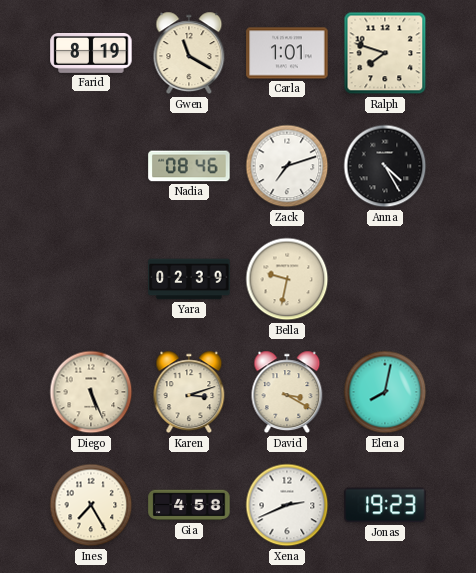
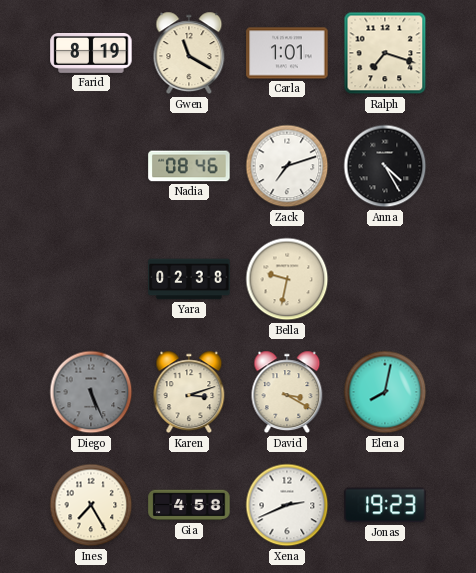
Ralph: 7:48 -> 7:18
Yara: 02:39 -> 02:38
Diego dial: cream -> grey
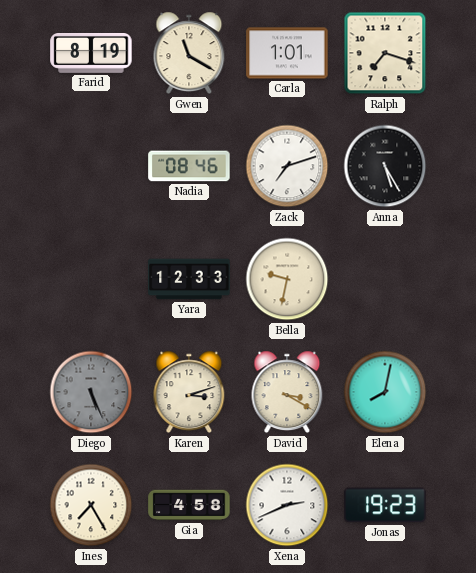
Anna: 4:25 -> 5:25
Yara: 02:38 -> 12:33
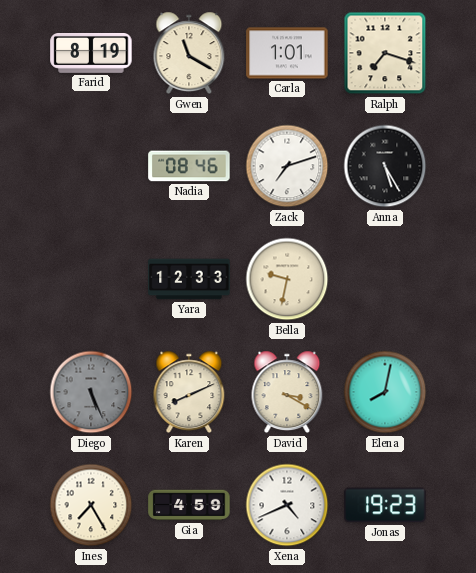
Karen: 3:12 -> 8:11
Gia: 4:58 -> 4:59
Xena: 2:41 -> 4:41
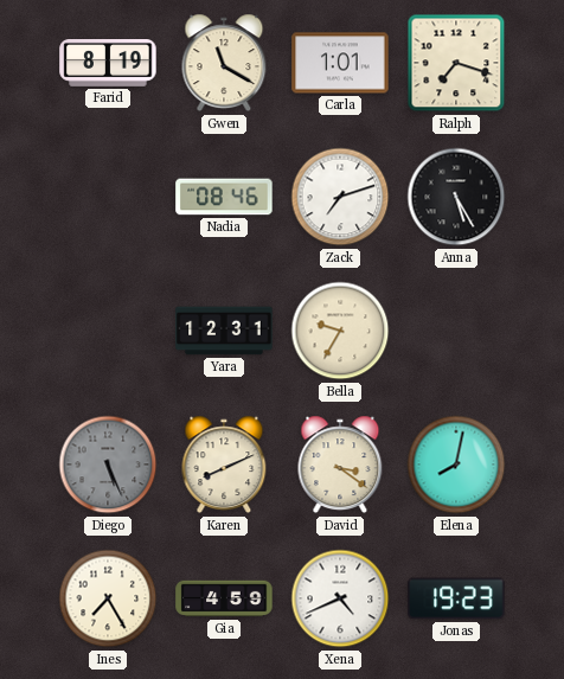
Yara: 12:33 -> 12:31
Bella: 9:32 -> 9:35
David: 3:20 -> 3:21
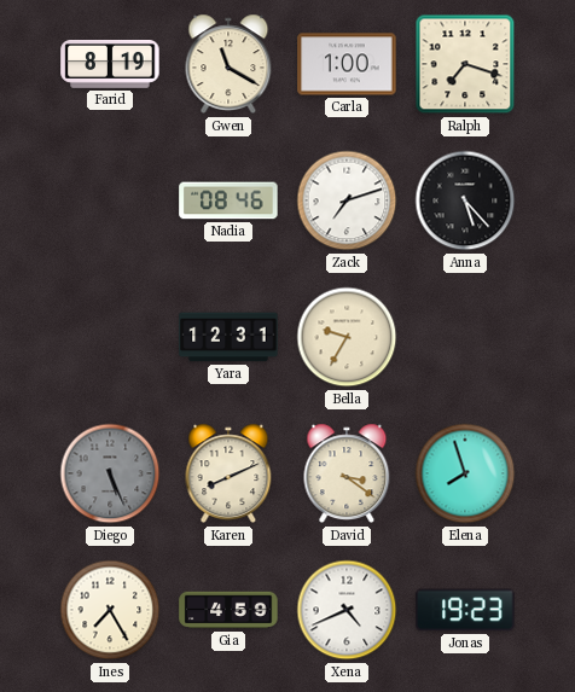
Carla: 1:01 -> 1:00
Anna: 5:25 -> 5:23
Elena: 8:02 -> 7:57
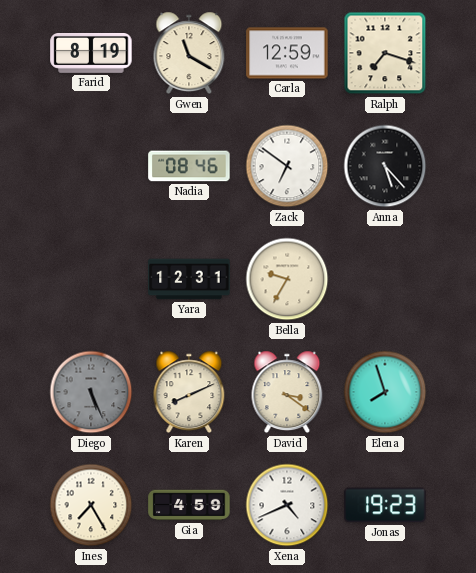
Carla: 1:00 -> 12:59
Zack: 7:12 -> 6:51
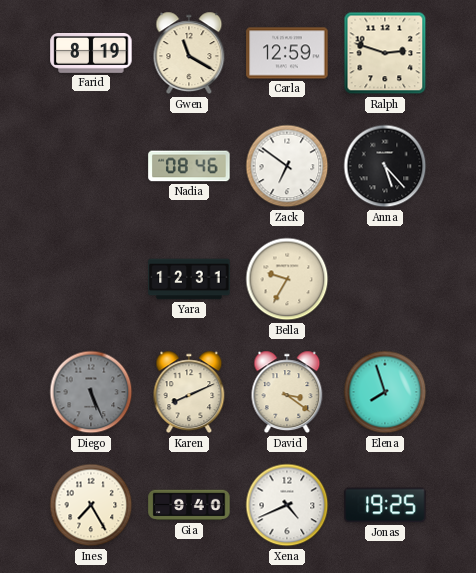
Ralph: 7:18 -> 2:48
Gia: 4:59 -> 9:40
Jonas: 19:23 -> 19:25
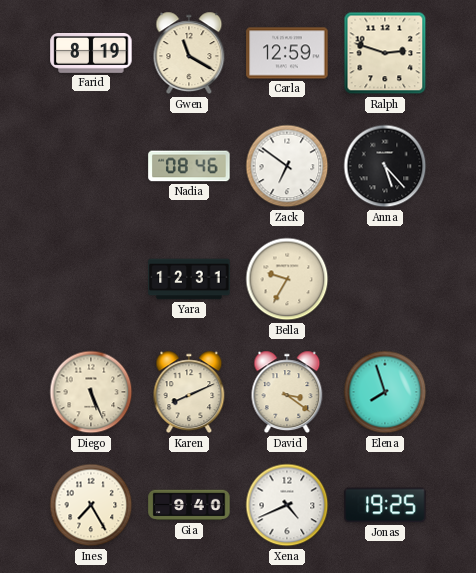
Diego dial: grey -> cream
